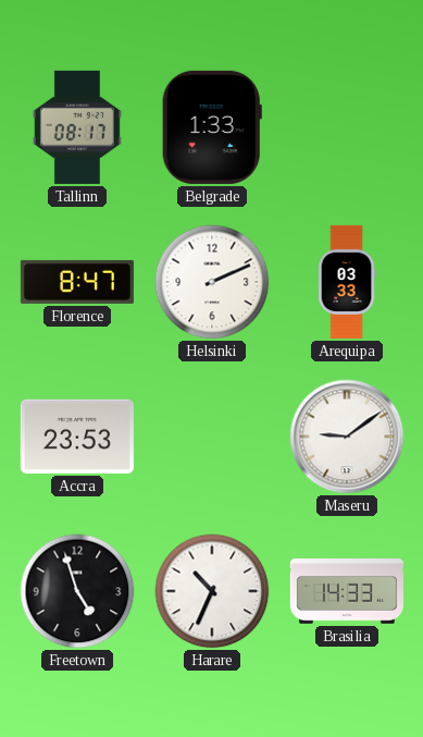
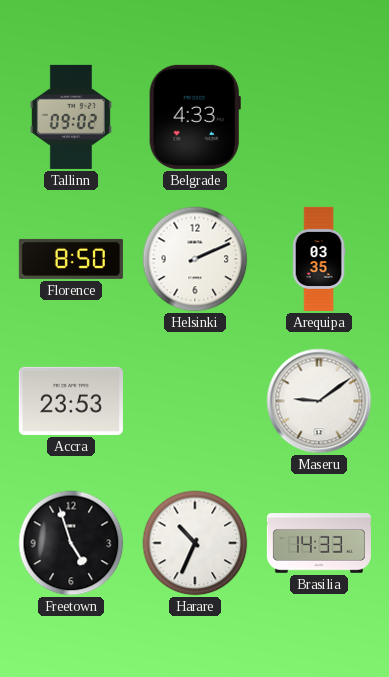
Tallinn: 08:17 -> 09:02
Belgrade: 1:33 -> 4:33
Florence: 8:47 -> 8:50
Arequipa: 03:33 -> 03:35
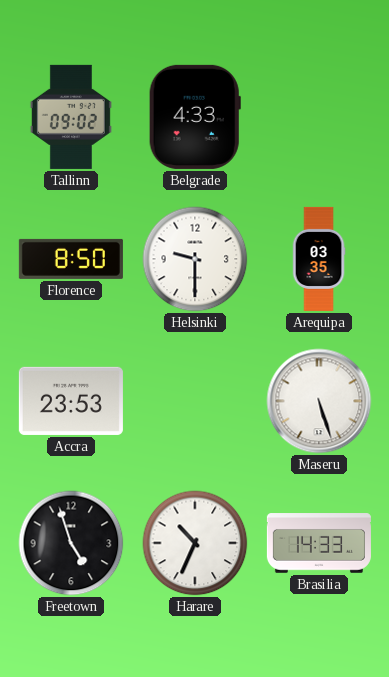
Helsinki: 2:11 -> 9:30
Maseru: 9:09 -> 5:27
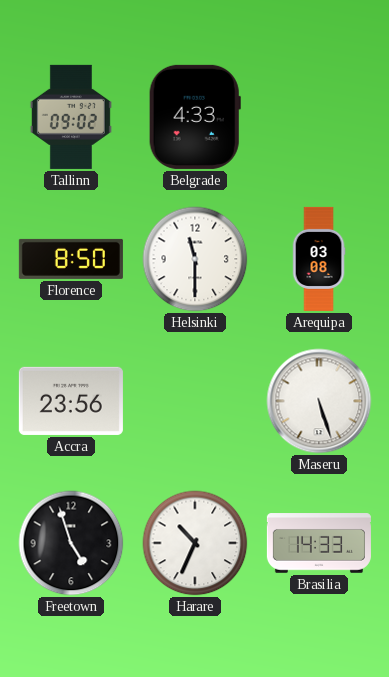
Helsinki: 9:30 -> 11:30
Arequipa: 03:35 -> 03:08
Accra: 23:53 -> 23:56
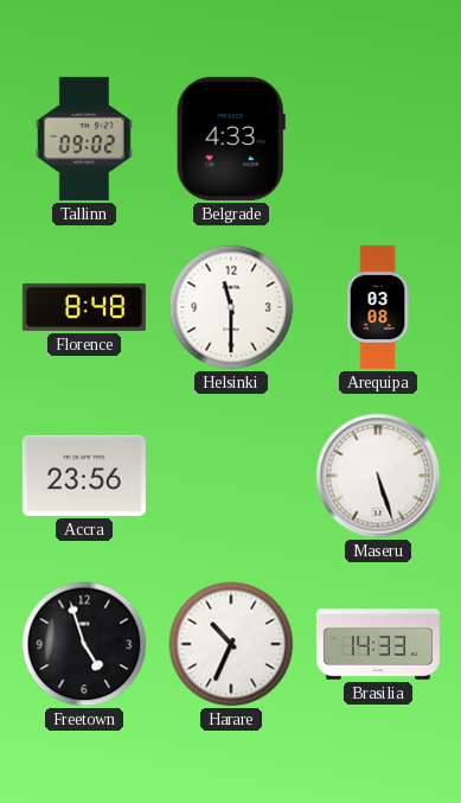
Florence: 8:50 -> 8:48
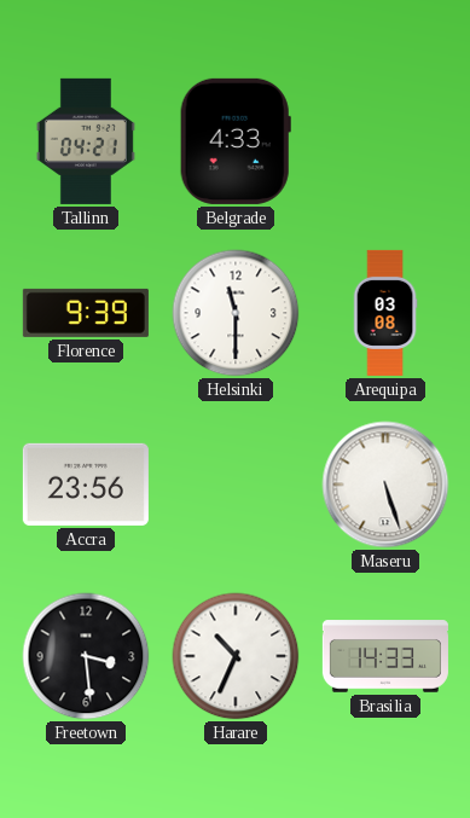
Tallinn: 09:02 -> 04:21
Florence: 8:48 -> 9:39
Freetown: 4:57 -> 3:29
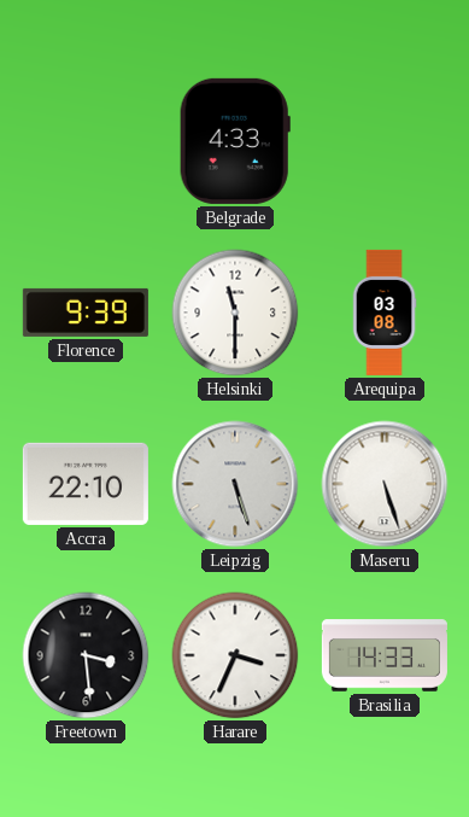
Tallinn: 04:21 -> none
Accra: 23:56 -> 22:10
Leipzig: none -> 5:27
Harare: 10:34 -> 3:34
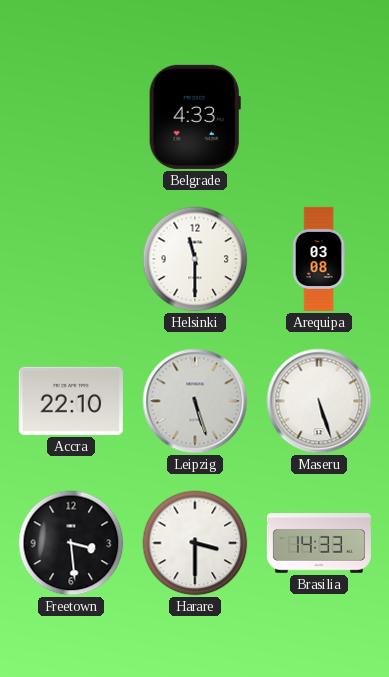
Florence: 9:39 -> none
Harare: 3:34 -> 3:30
